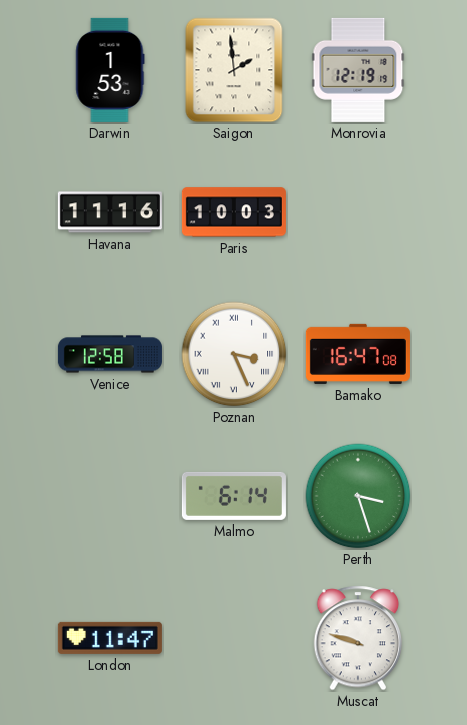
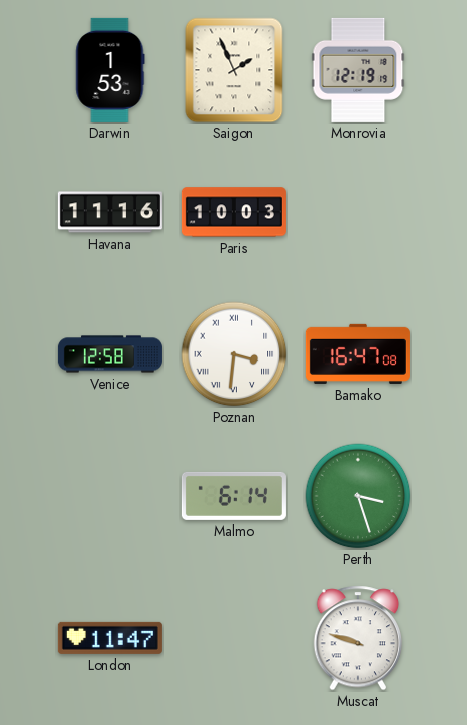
Saigon: 1:59 -> 1:56
Poznan: 3:26 -> 3:31
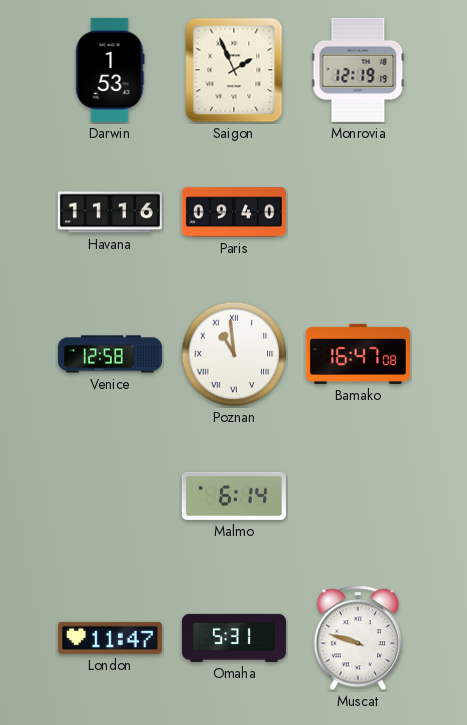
Paris: 10:03 -> 09:40
Poznan: 3:31 -> 10:59
Perth: 3:27 -> none
Omaha: none -> 5:31
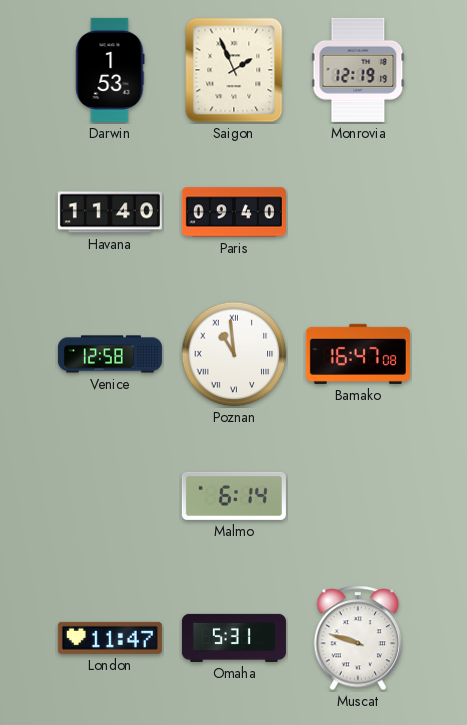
Havana: 11:16 -> 11:40
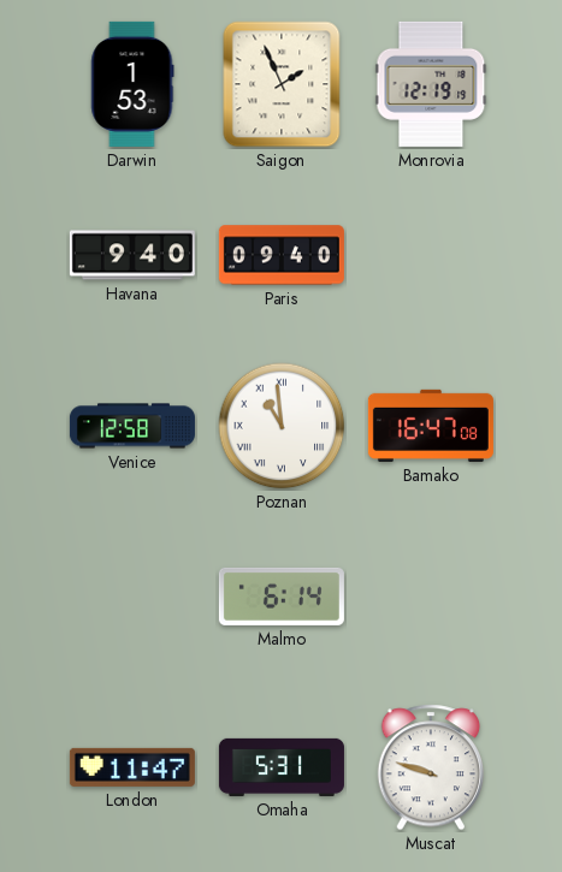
Havana: 11:40 -> 9:40
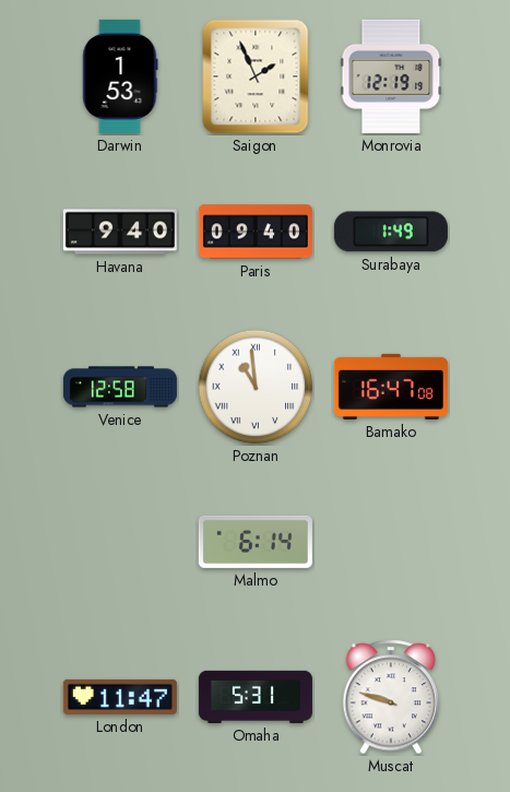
Surabaya: none -> 1:49
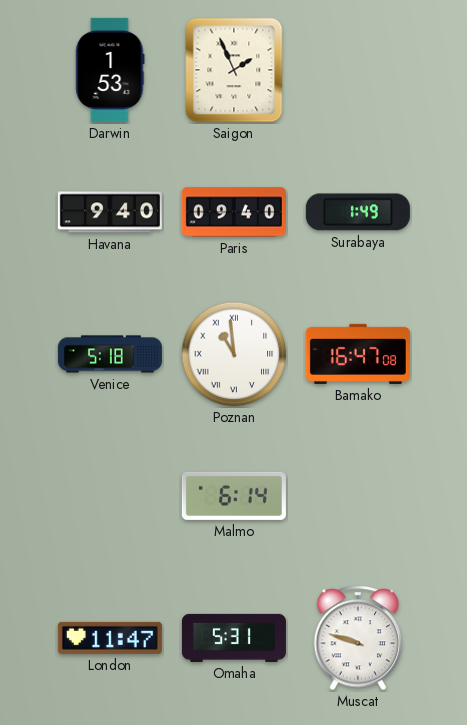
Monrovia: 12:19 -> none
Venice: 12:58 -> 5:18
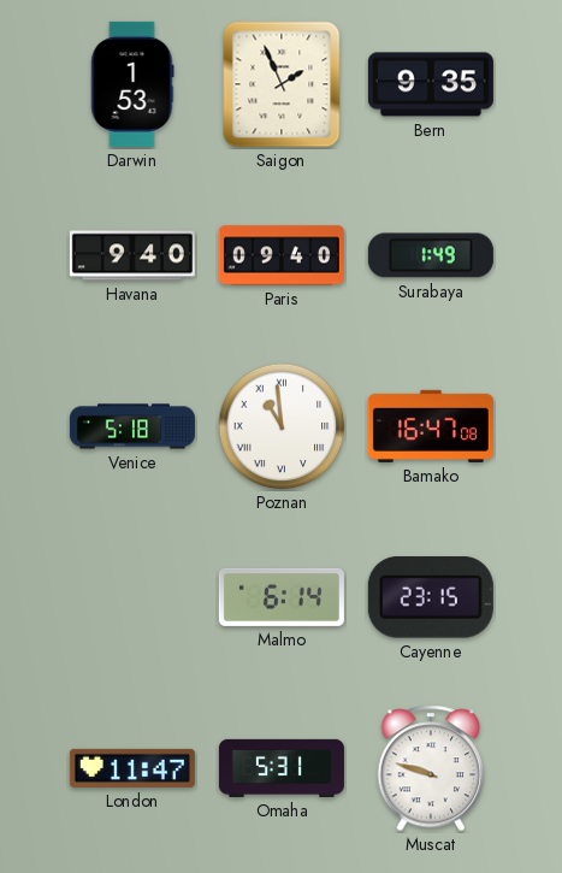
Bern: none -> 9:35
Cayenne: none -> 23:15
